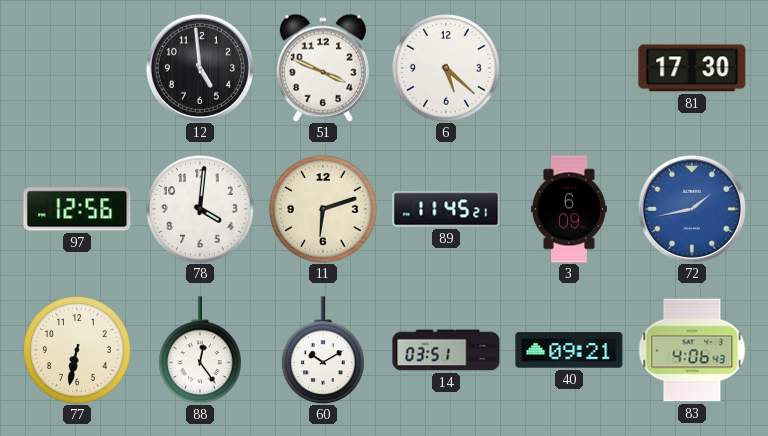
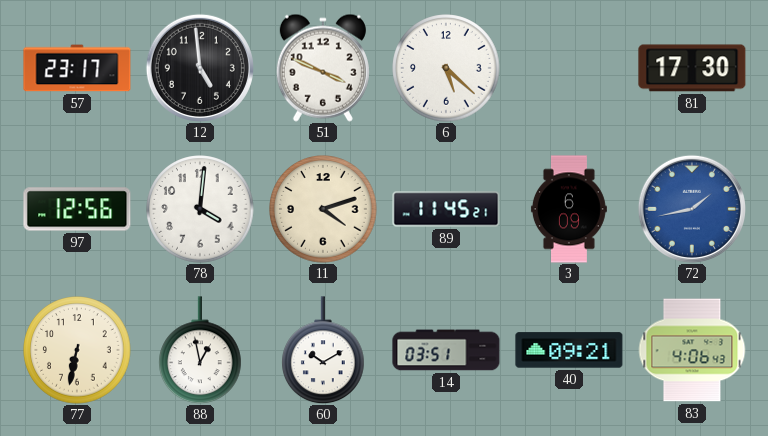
57: none -> 23:17
11: 6:12 -> 4:12
88: 12:24 -> 12:58
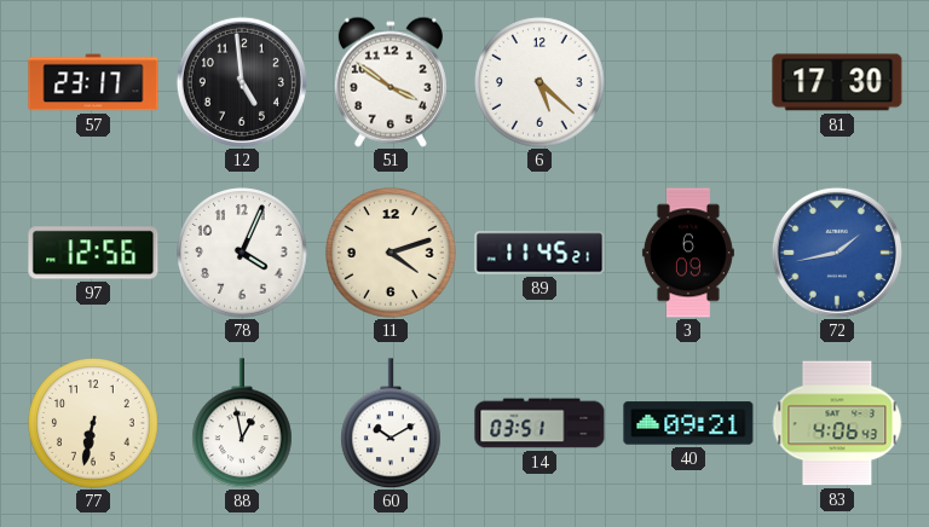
51: 3:49 -> 3:51
78: 4:01 -> 4:04
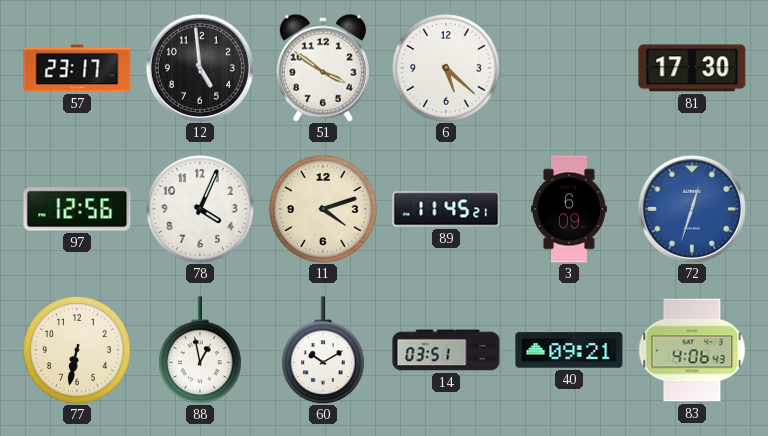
72: 1:43 -> 12:33
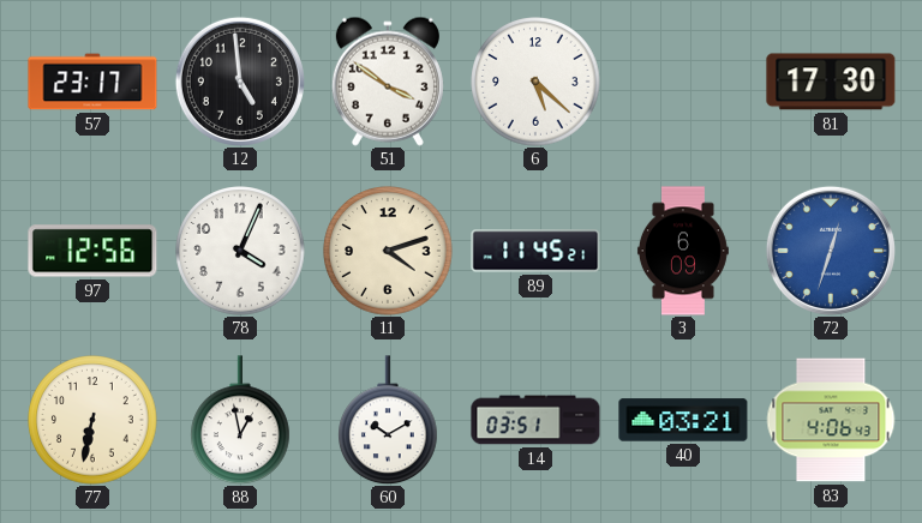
40: 09:21 -> 03:21
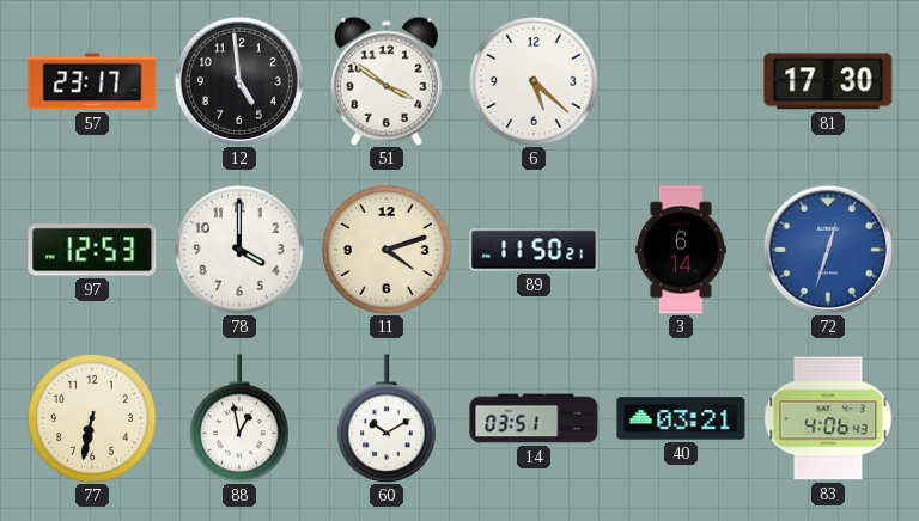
97: 12:56 -> 12:53
78: 4:04 -> 4:00
89: 11:45 -> 11:50
3: 6:09 -> 6:14
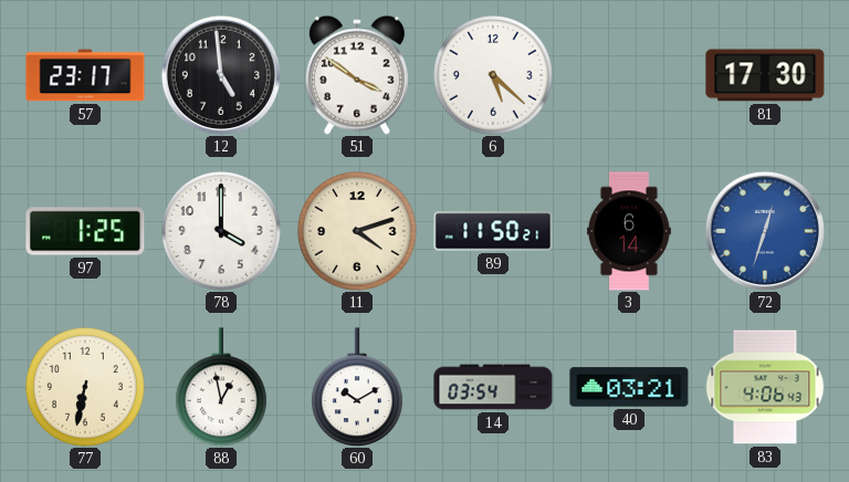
97: 12:53 -> 1:25
14: 03:51 -> 03:54
